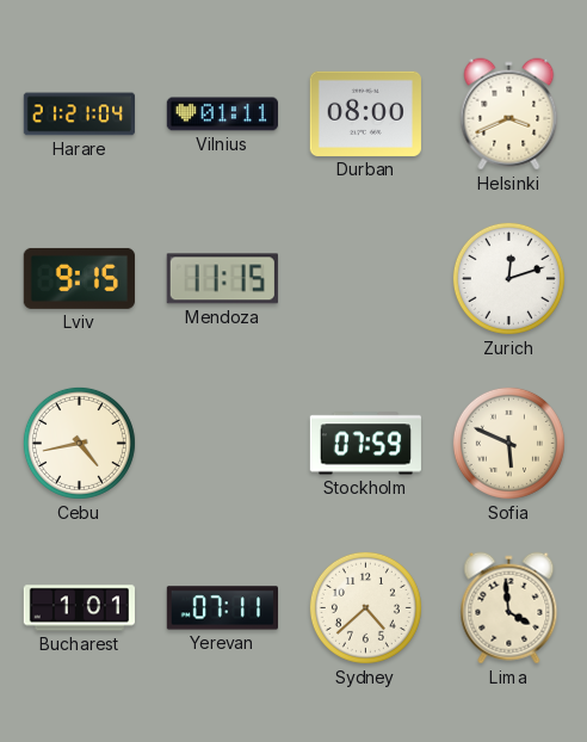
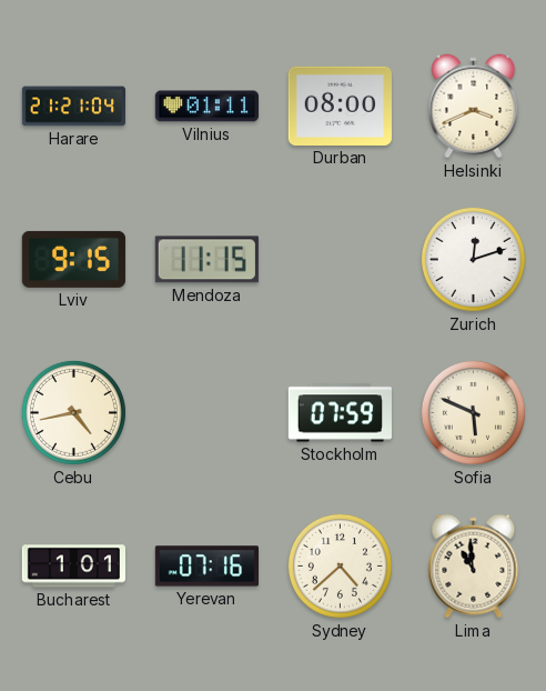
Yerevan: 07:11 -> 07:16
Lima: 3:59 -> 10:59
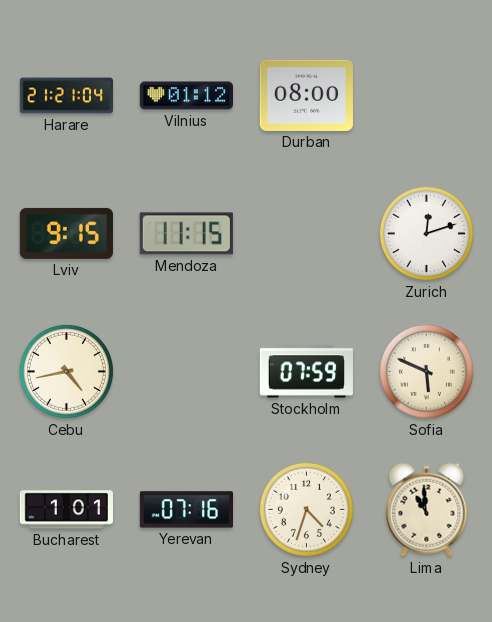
Vilnius: 01:11 -> 01:12
Helsinki: 3:41 -> none
Sydney: 4:38 -> 4:33
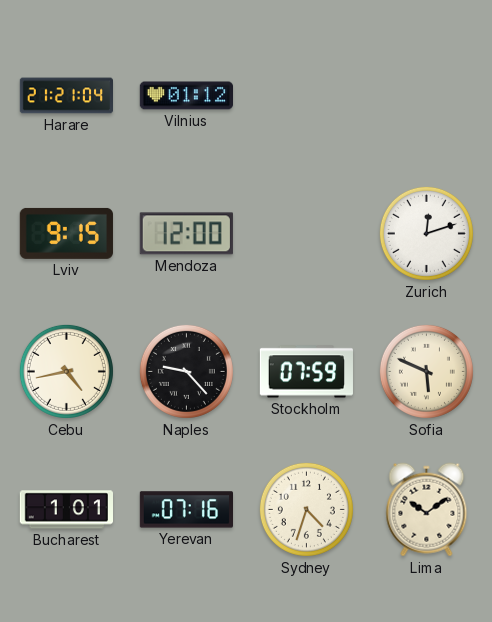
Durban: 08:00 -> none
Mendoza: 11:15 -> 12:00
Naples: none -> 9:23
Lima: 10:59 -> 10:09
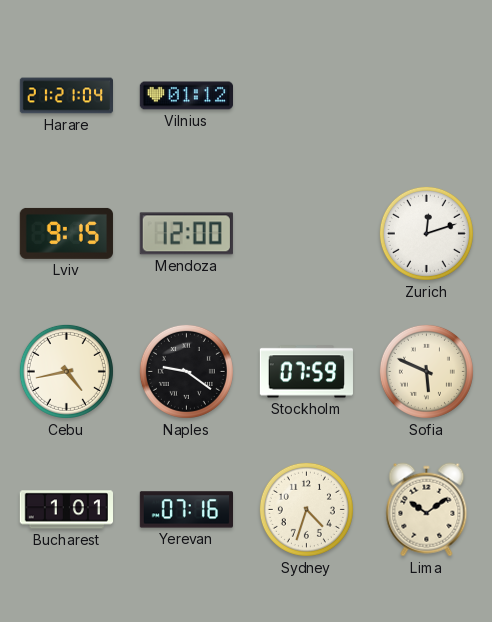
Naples: 9:23 -> 9:21
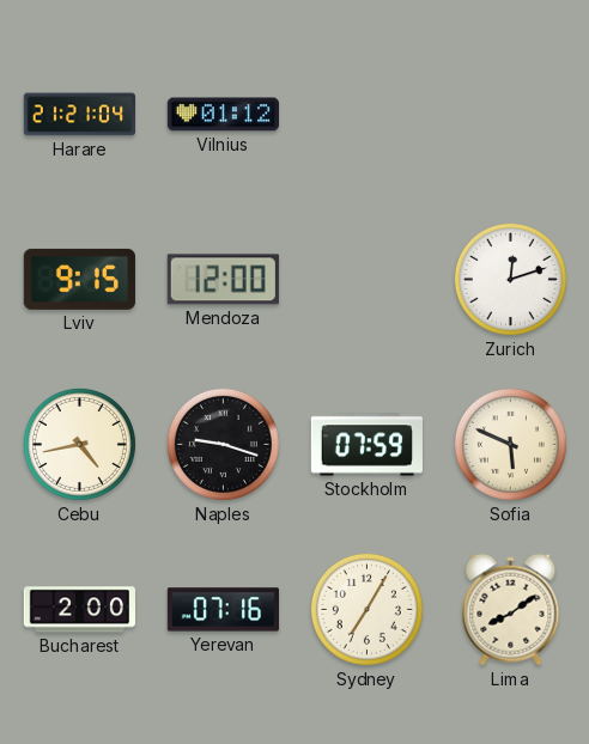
Naples: 9:21 -> 9:18
Bucharest: 1:01 -> 2:00
Sydney: 4:33 -> 7:05
Lima: 10:09 -> 8:09
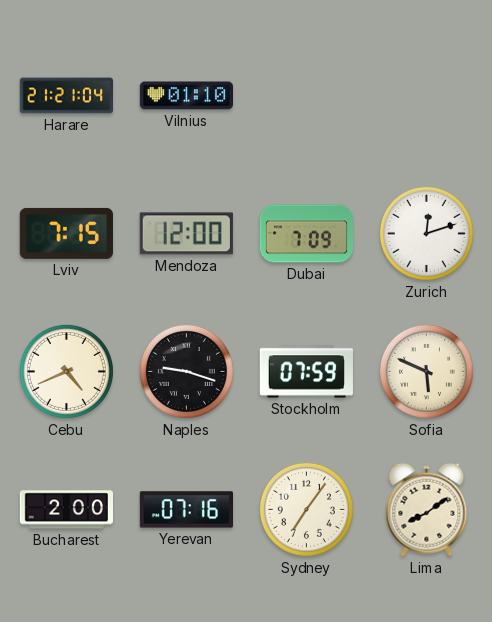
Vilnius: 01:12 -> 01:10
Lviv: 9:15 -> 7:15
Dubai: none -> 7:09
Cebu: 4:43 -> 4:41
Sydney: 7:05 -> 7:06
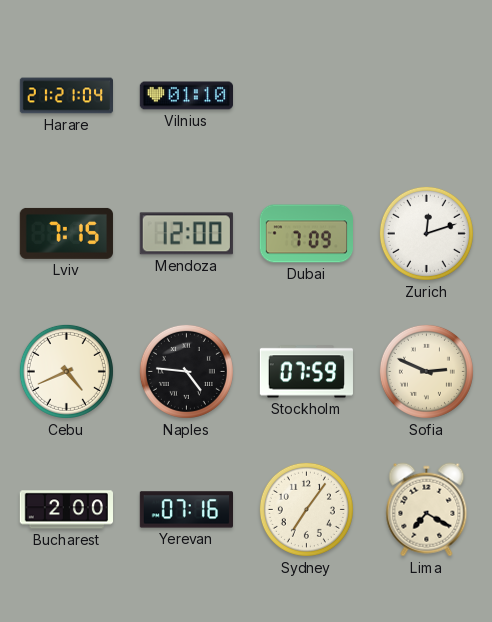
Naples: 9:18 -> 4:46
Sofia: 5:49 -> 2:49
Lima: 8:09 -> 7:20
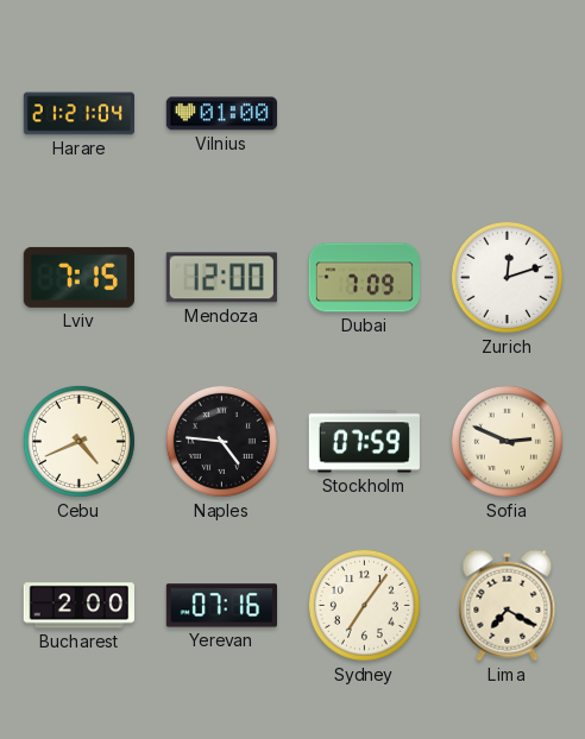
Vilnius: 01:10 -> 01:00
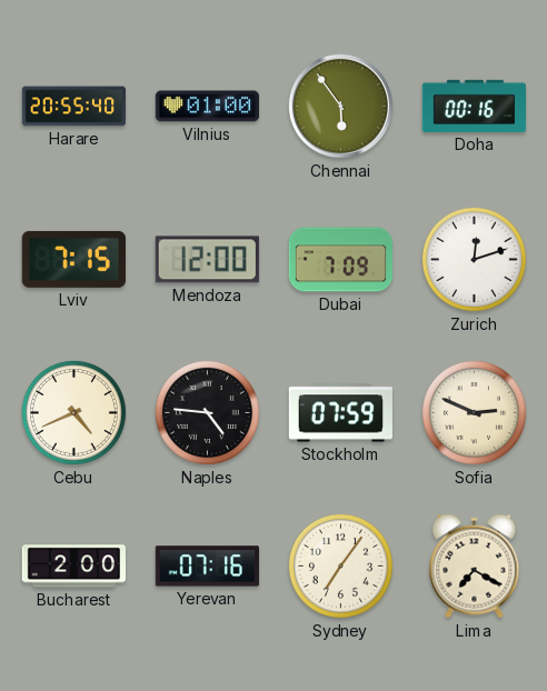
Harare: 21:21 -> 20:55
Chennai: none -> 5:54
Doha: none -> 00:16
